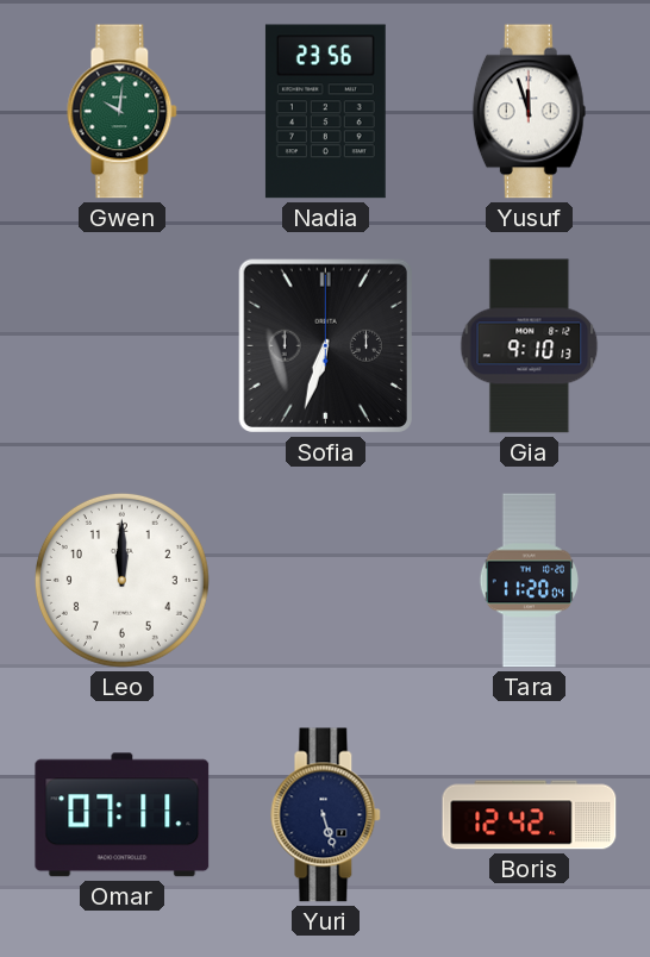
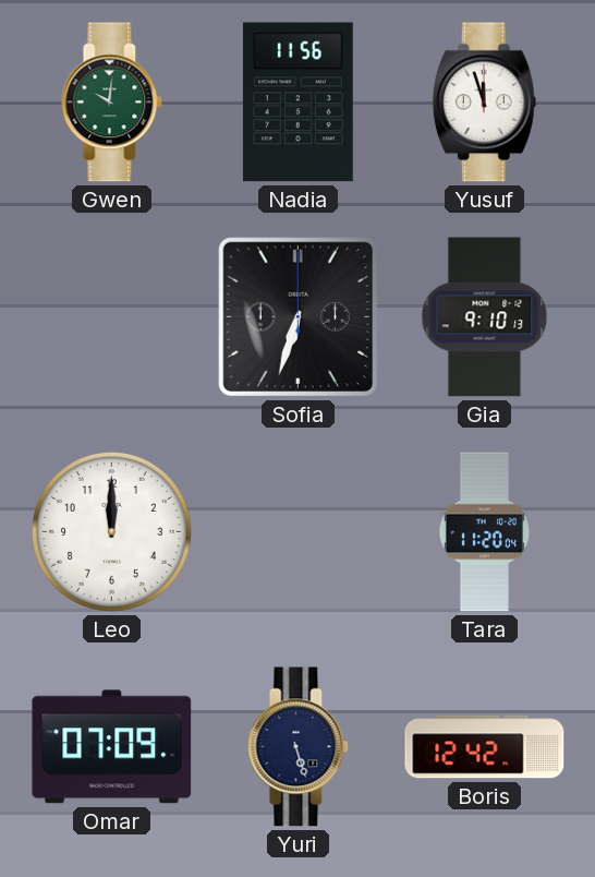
Nadia: 23:56 -> 11:56
Omar: 07:11 -> 07:09
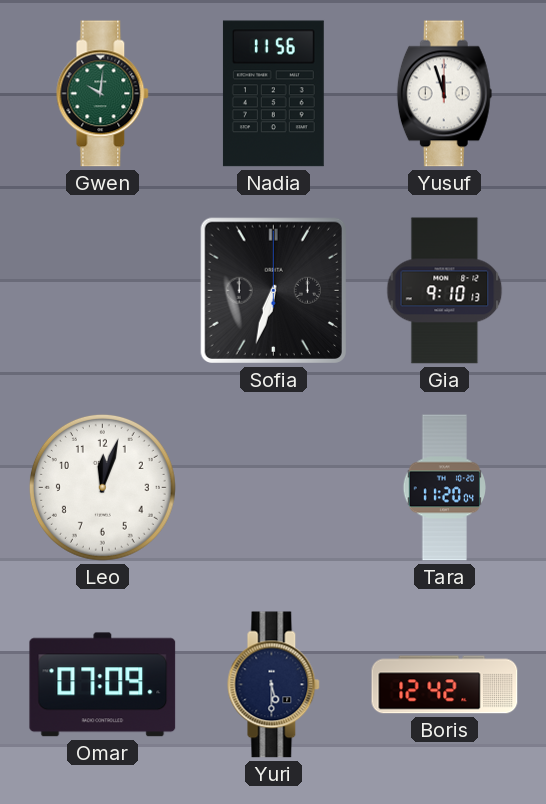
Leo: 12:00 -> 12:03
Yuri: 5:27 -> 5:30
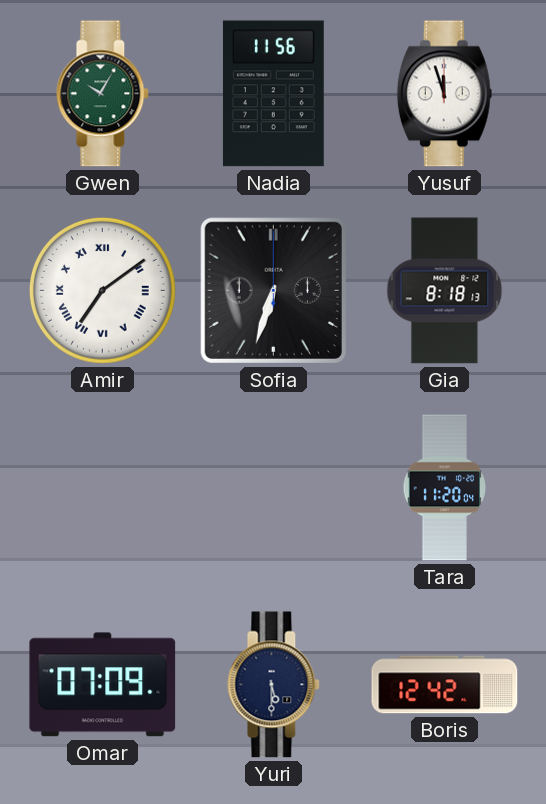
Gwen: 10:01 -> 10:05
Amir: none -> 7:09
Gia: 9:10 -> 8:18
Leo: 12:03 -> none
